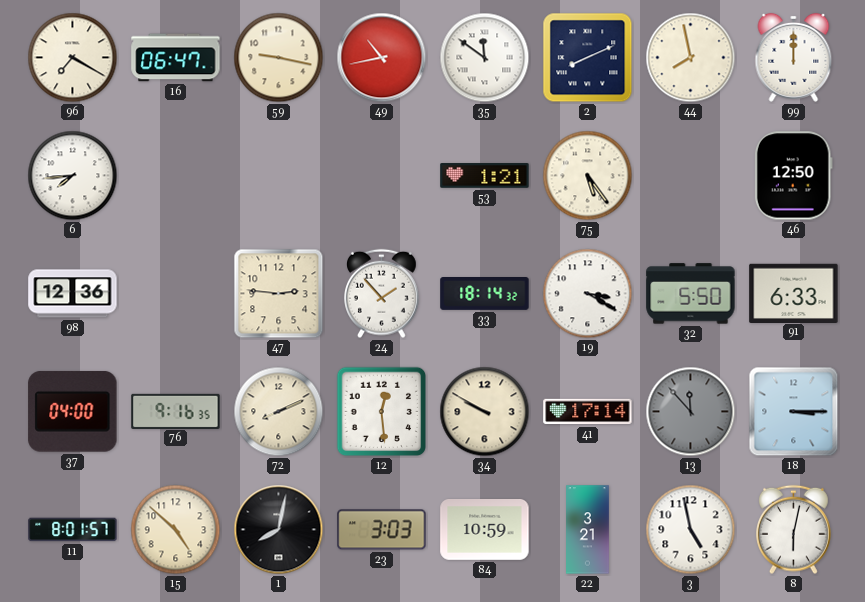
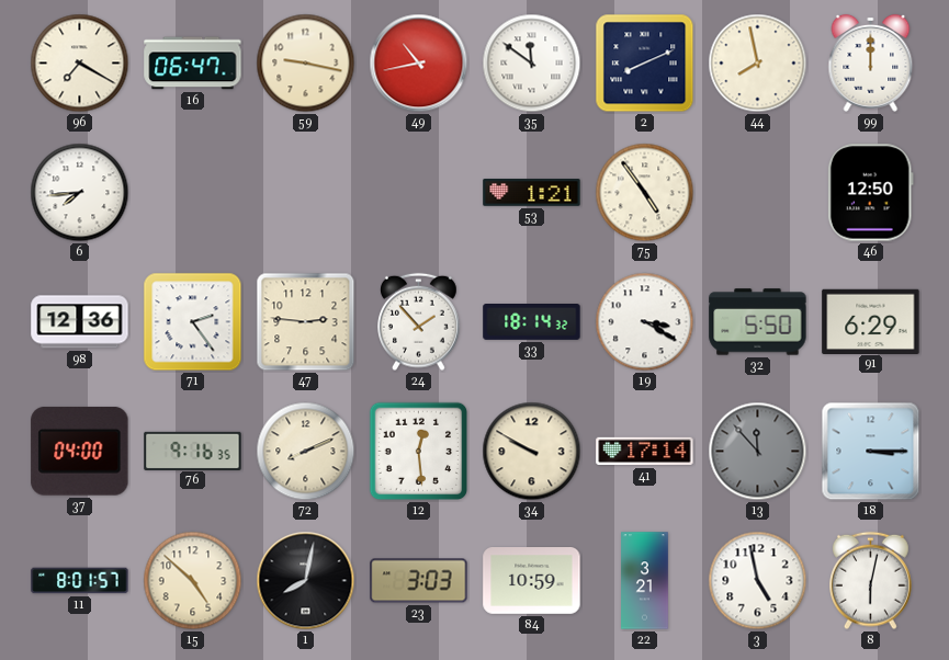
75: 5:24 -> 4:54
71: none -> 2:24
91: 6:33 -> 6:29
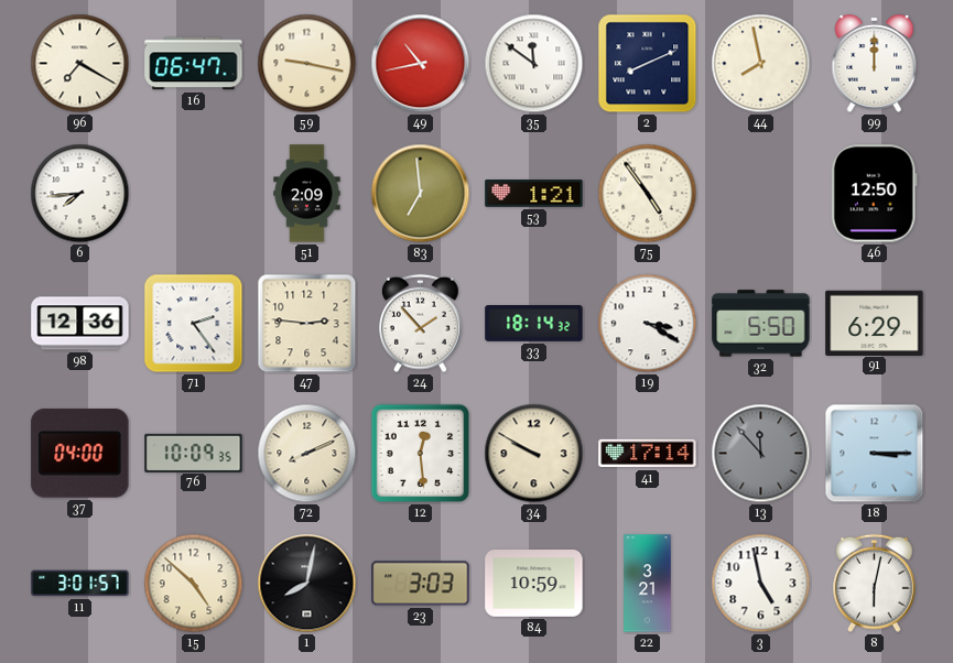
51: none -> 2:09
83: none -> 6:59
76: 9:16 -> 10:09
11: 8:01 -> 3:01
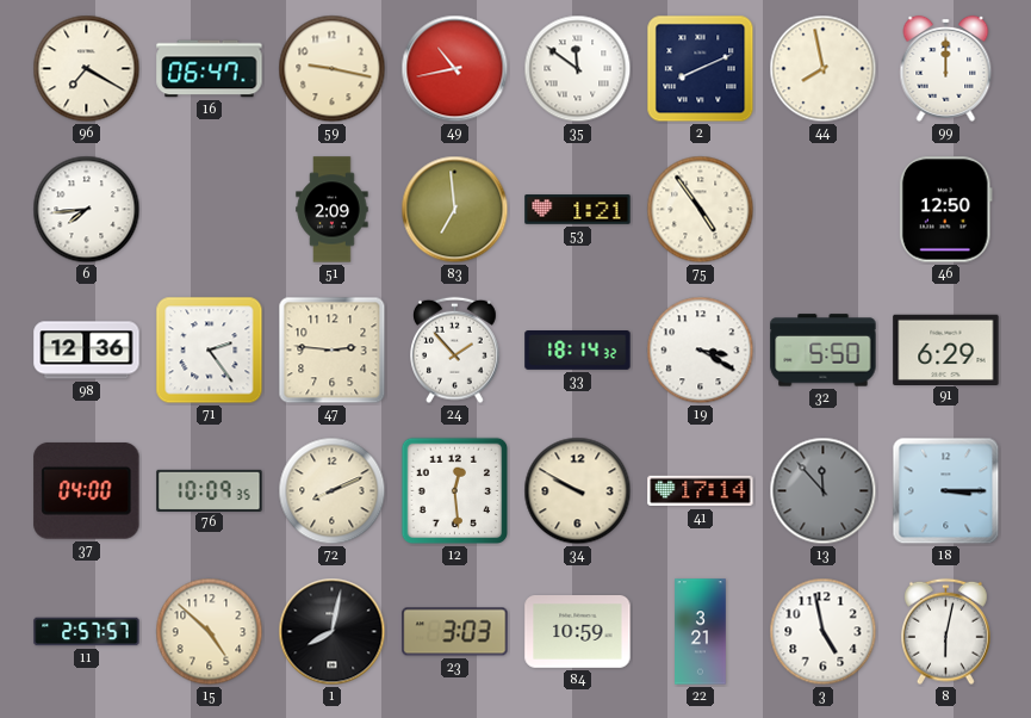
11: 3:01 -> 2:57
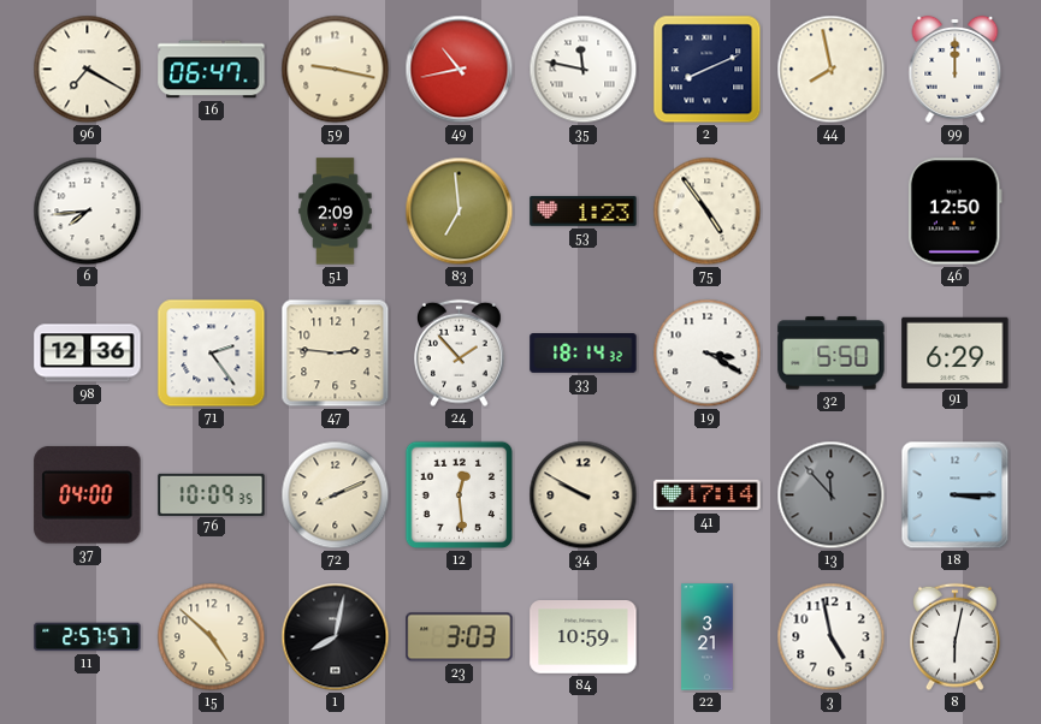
35: 11:51 -> 11:47
53: 1:21 -> 1:23
